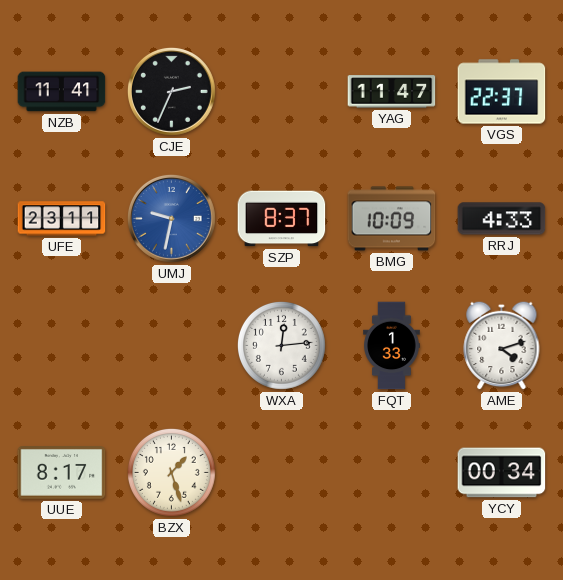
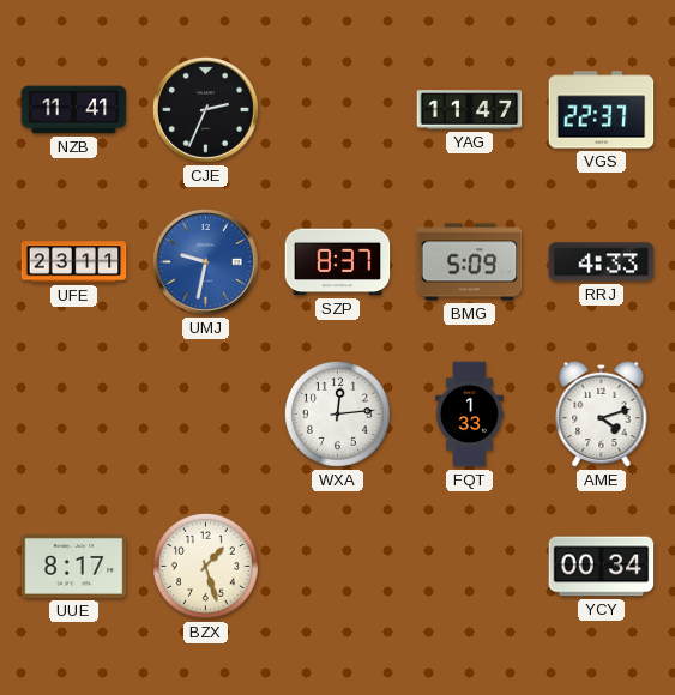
BMG: 10:09 -> 5:09
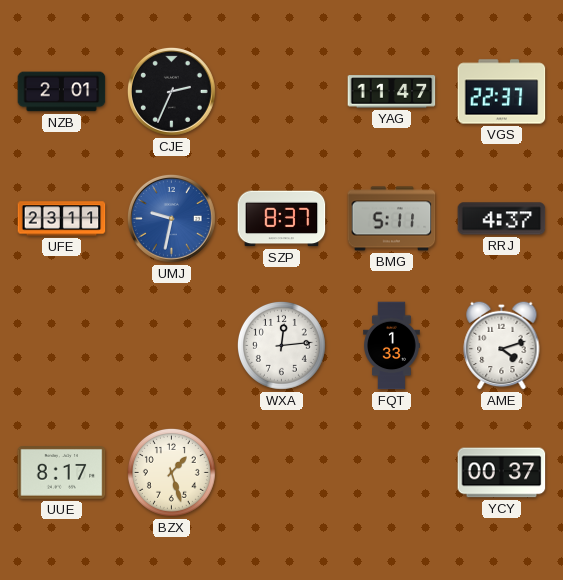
NZB: 11:41 -> 2:01
BMG: 5:09 -> 5:11
RRJ: 4:33 -> 4:37
YCY: 00:34 -> 00:37
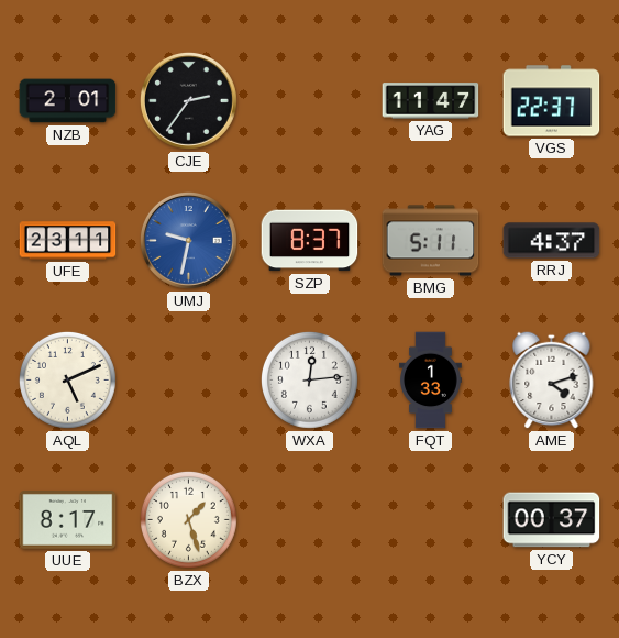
CJE: 2:34 -> 2:36
AQL: none -> 5:11
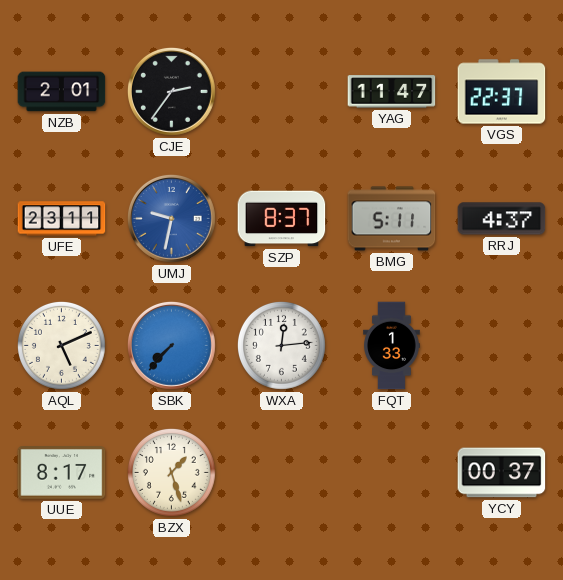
SBK: none -> 7:37
AME: 4:12 -> none
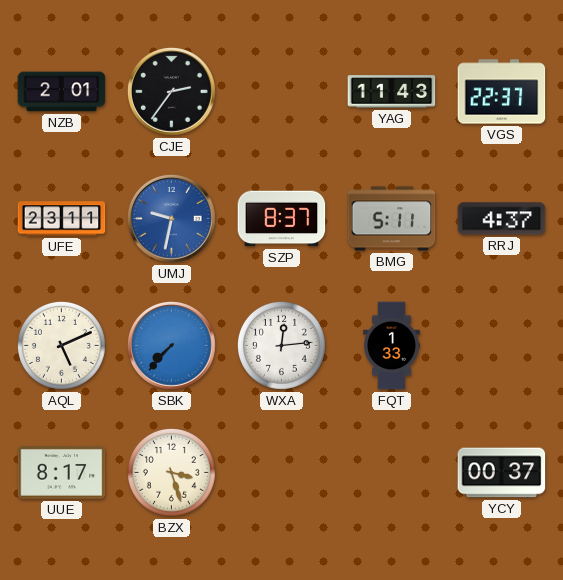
YAG: 11:47 -> 11:43
BZX: 1:27 -> 3:27
